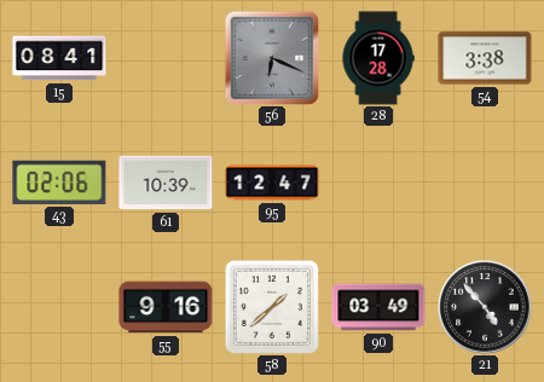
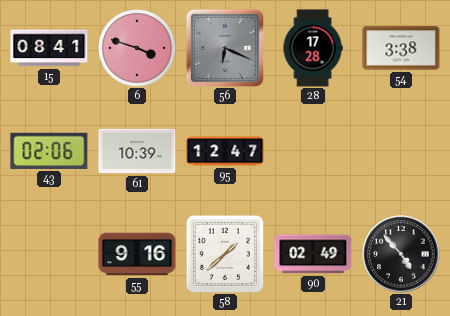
6: none -> 3:48
90: 03:49 -> 02:49
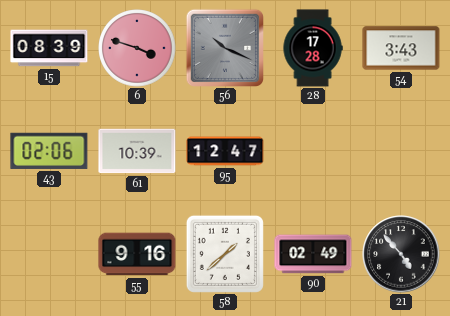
15: 08:41 -> 08:39
56: 6:19 -> 10:19
54: 3:38 -> 3:43
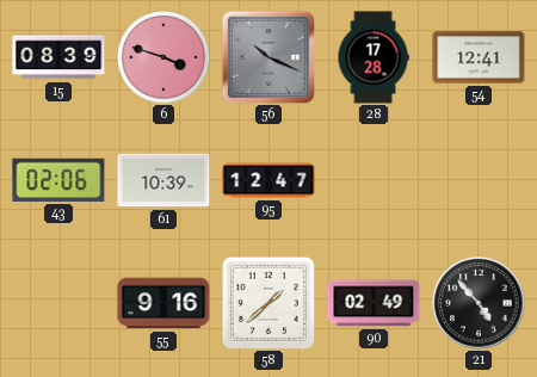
54: 3:43 -> 12:41
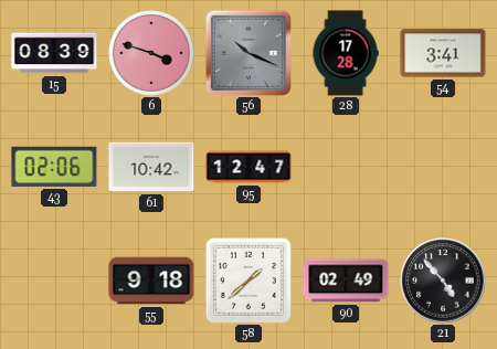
54: 12:41 -> 3:41
61: 10:39 -> 10:42
55: 9:16 -> 9:18
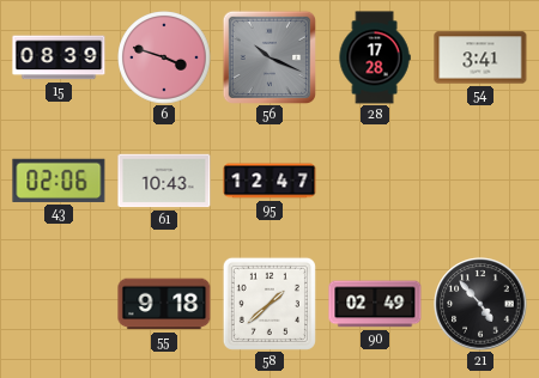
61: 10:42 -> 10:43
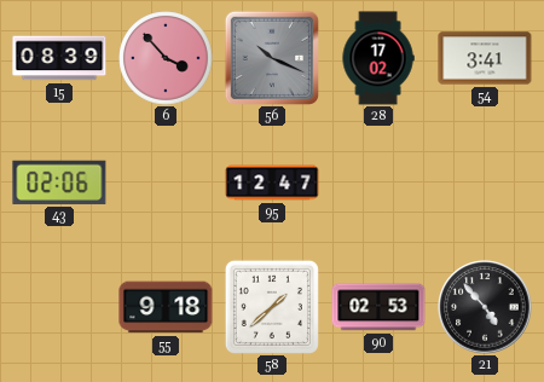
6: 3:48 -> 3:53
28: 17:28 -> 17:02
61: 10:43 -> none
90: 02:49 -> 02:53
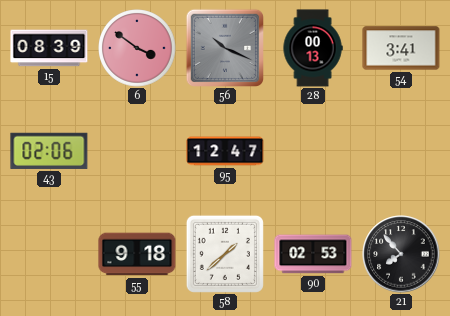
6: 3:53 -> 3:51
28: 17:02 -> 00:13
21: 4:53 -> 7:53
